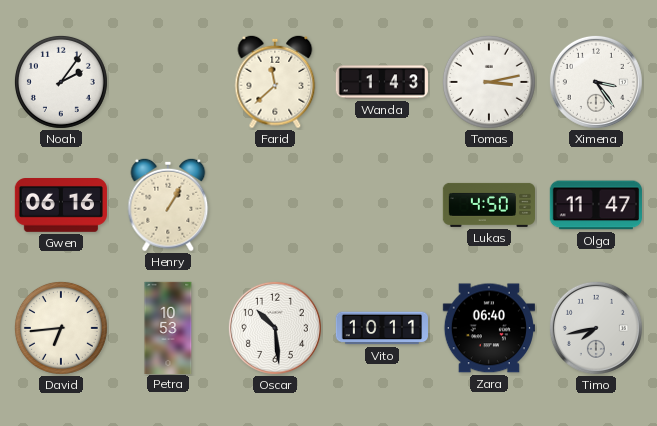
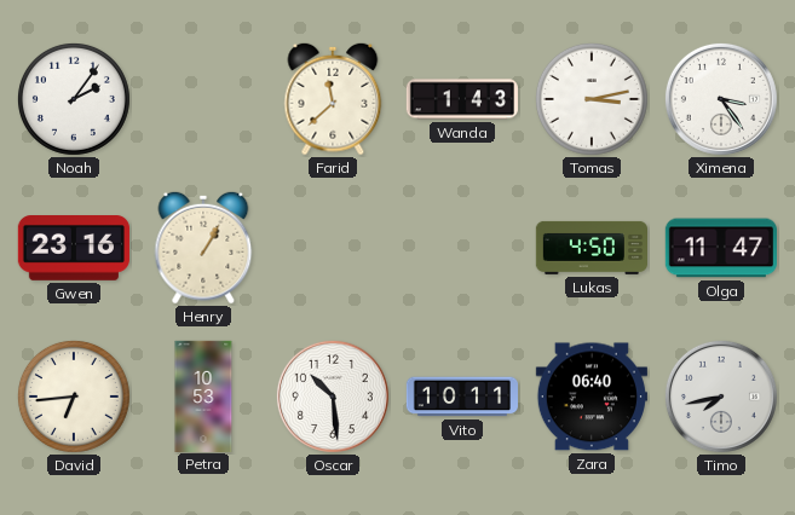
Gwen: 06:16 -> 23:16
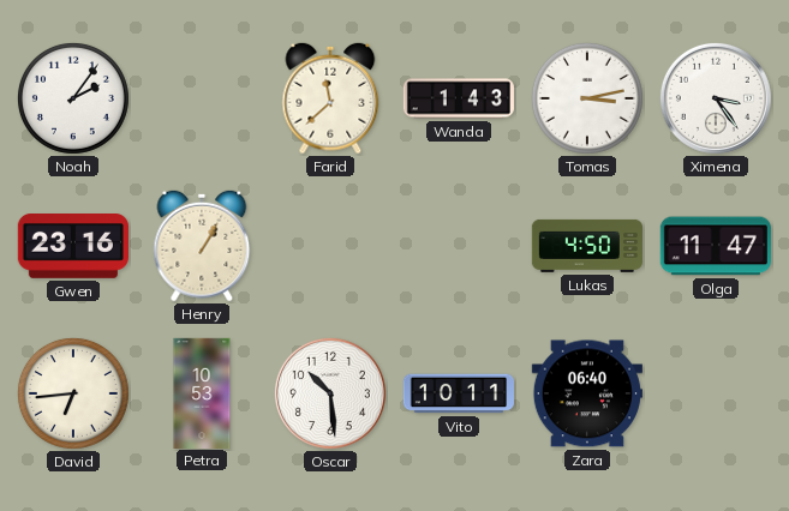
Timo: 7:43 -> none
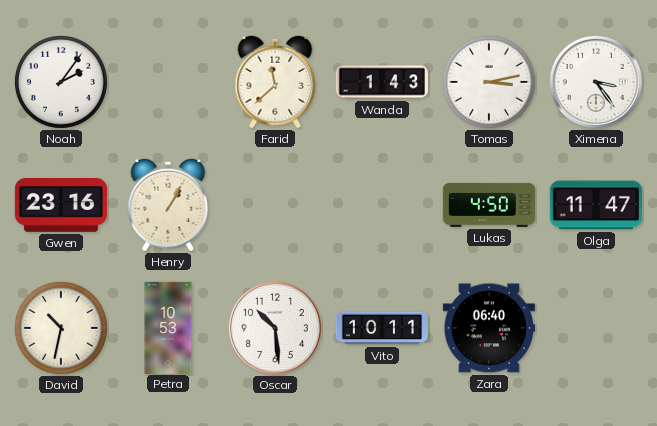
David: 6:44 -> 10:32
